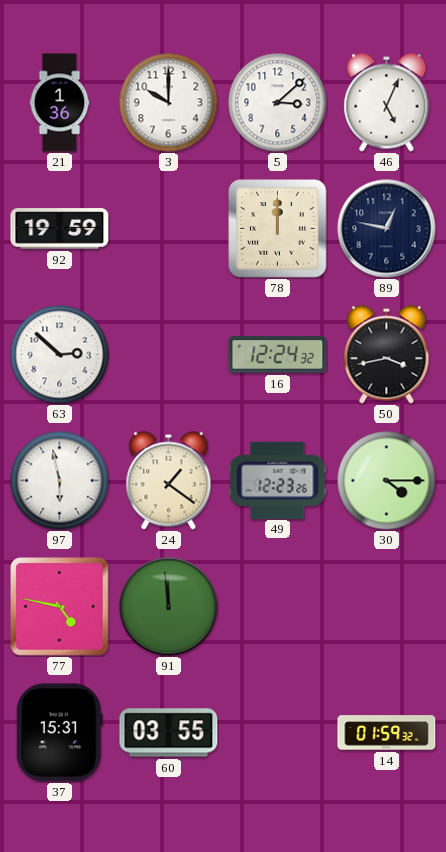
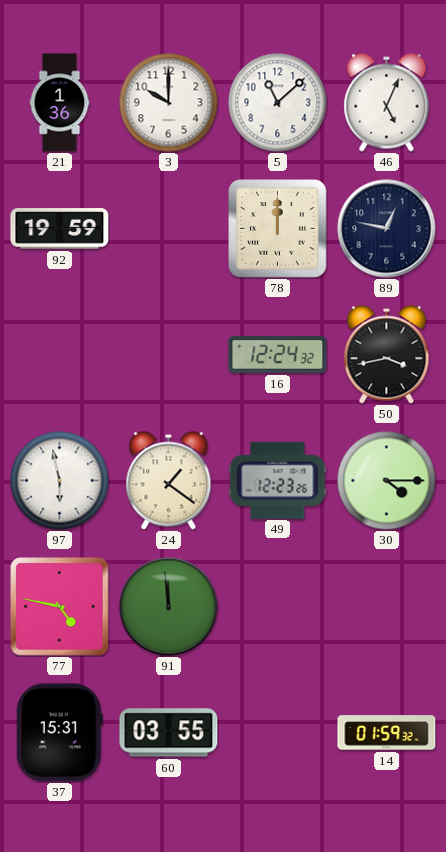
5: 3:08 -> 11:08
63: 2:52 -> none
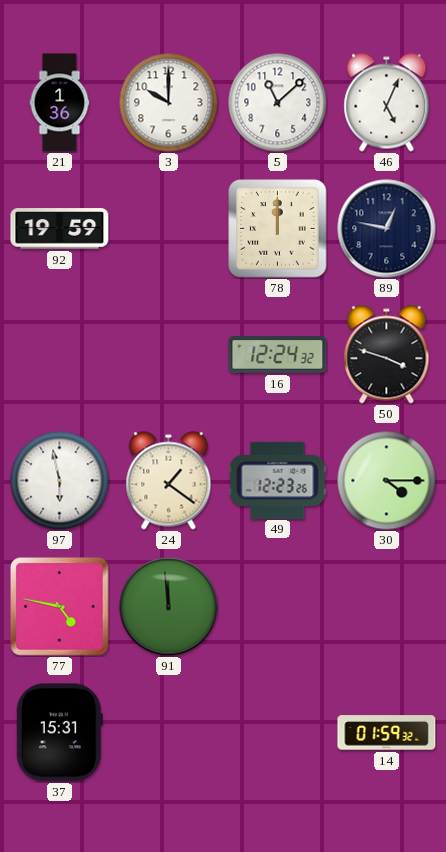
50: 3:43 -> 3:48
60: 03:55 -> none
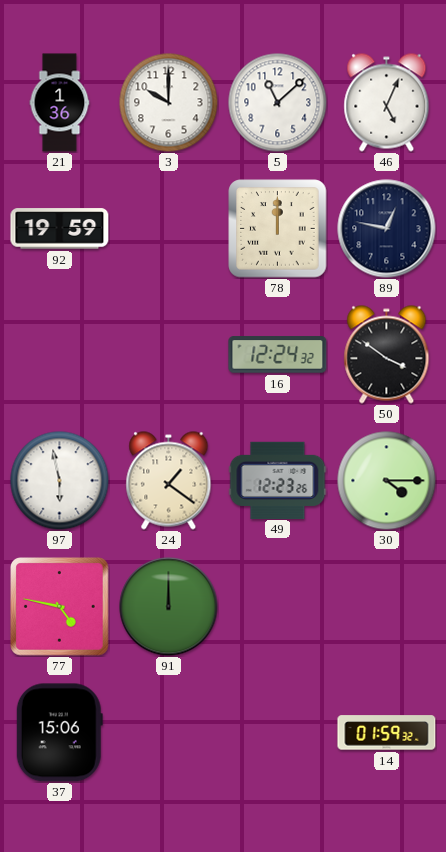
50: 3:48 -> 3:51
91: 11:59 -> 12:00
37: 15:31 -> 15:06
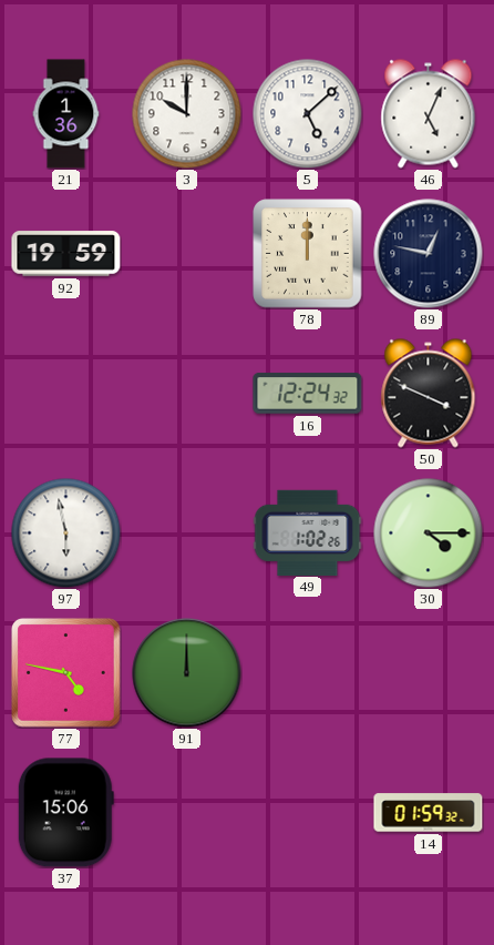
5: 11:08 -> 5:08
50: 3:51 -> 3:49
24: 1:21 -> none
49: 12:23 -> 1:02
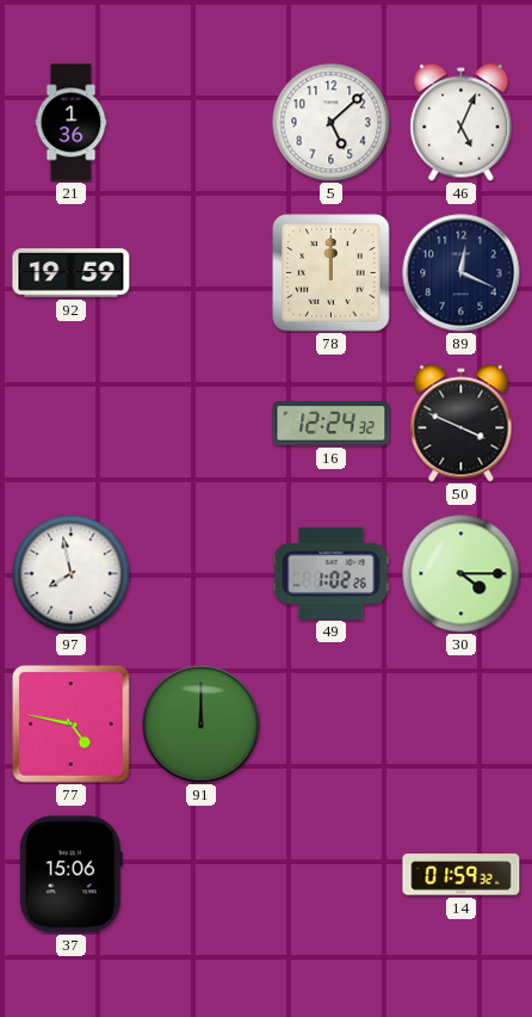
3: 10:00 -> none
89: 12:47 -> 12:19
97: 5:58 -> 7:58
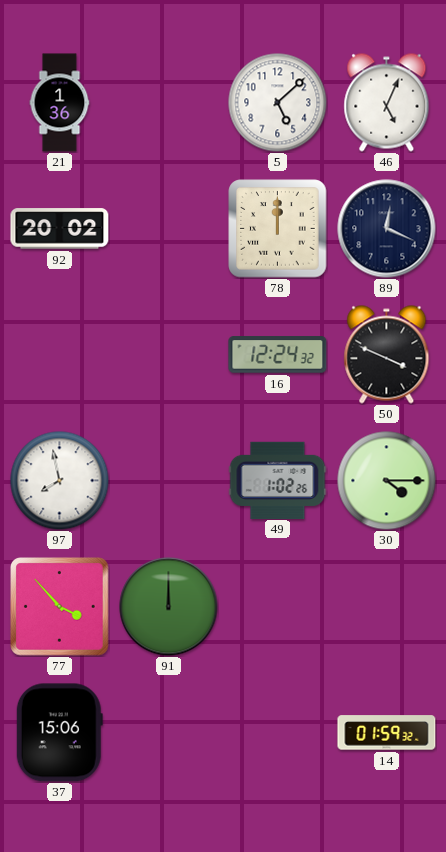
92: 19:59 -> 20:02
77: 4:47 -> 3:53
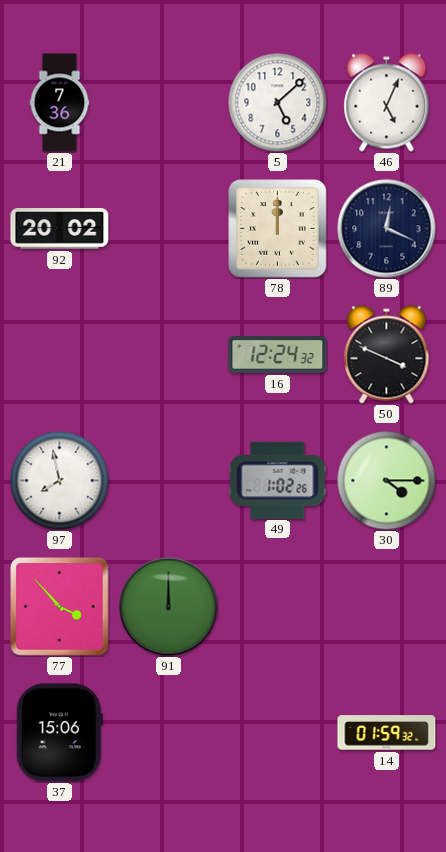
21: 1:36 -> 7:36
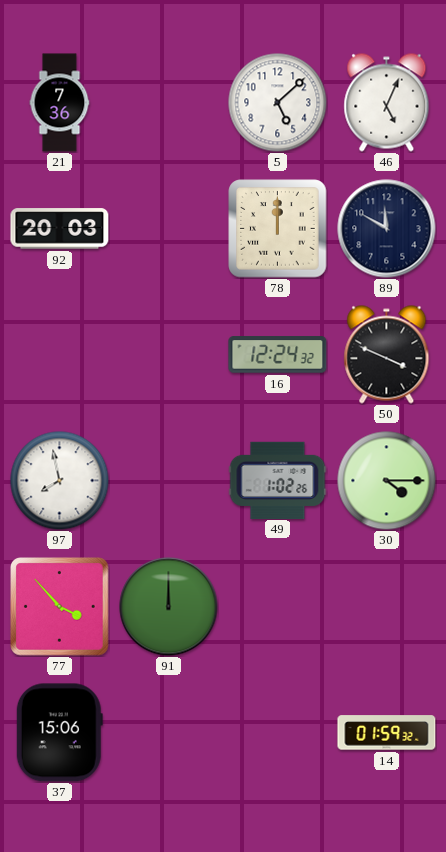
92: 20:02 -> 20:03
89: 12:19 -> 11:50
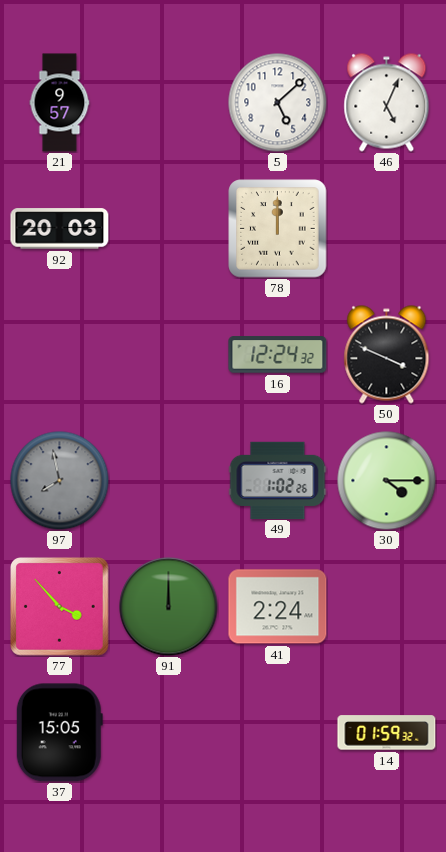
21: 7:36 -> 9:57
89: 11:50 -> none
97 dial: white -> grey
41: none -> 2:24
37: 15:06 -> 15:05
